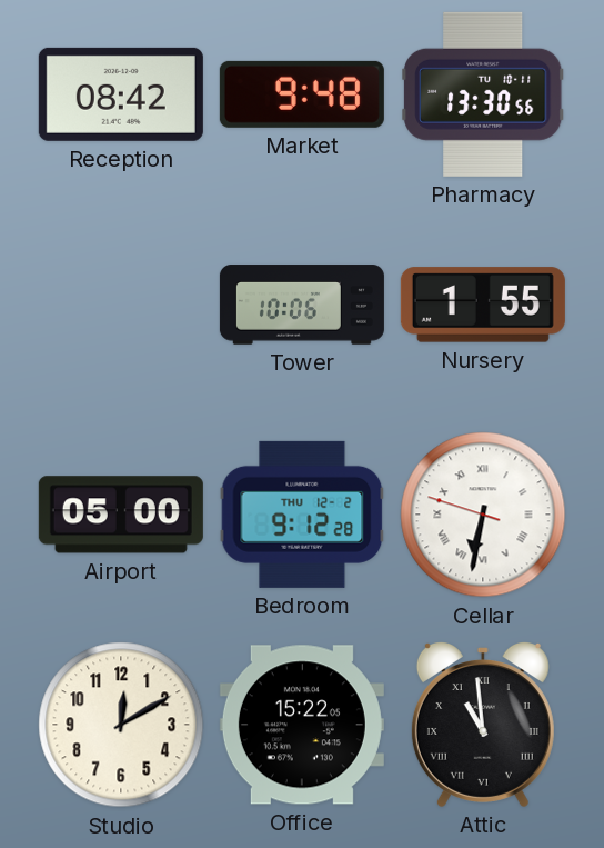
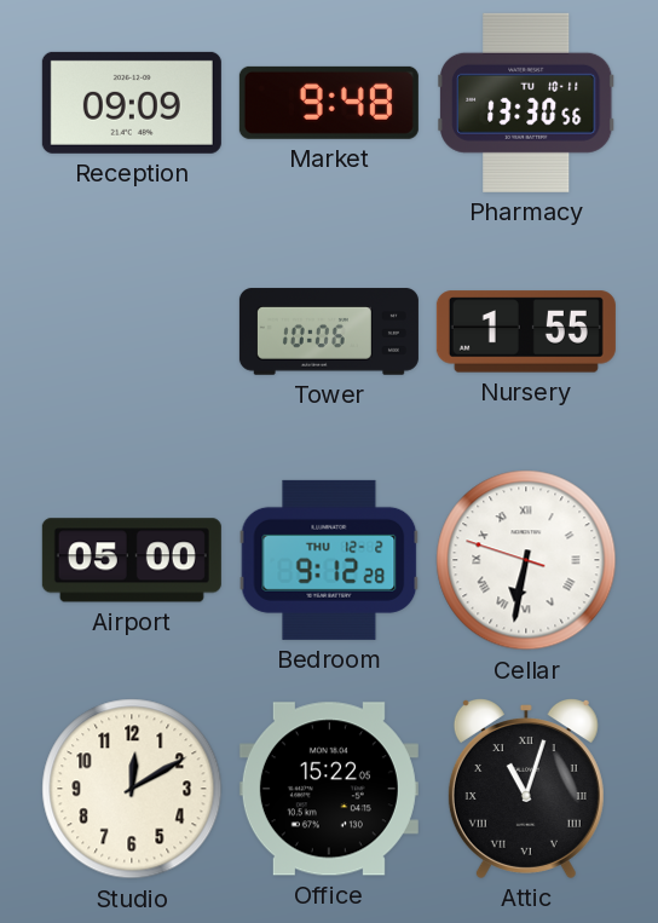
Reception: 08:42 -> 09:09
Attic: 10:59 -> 11:03
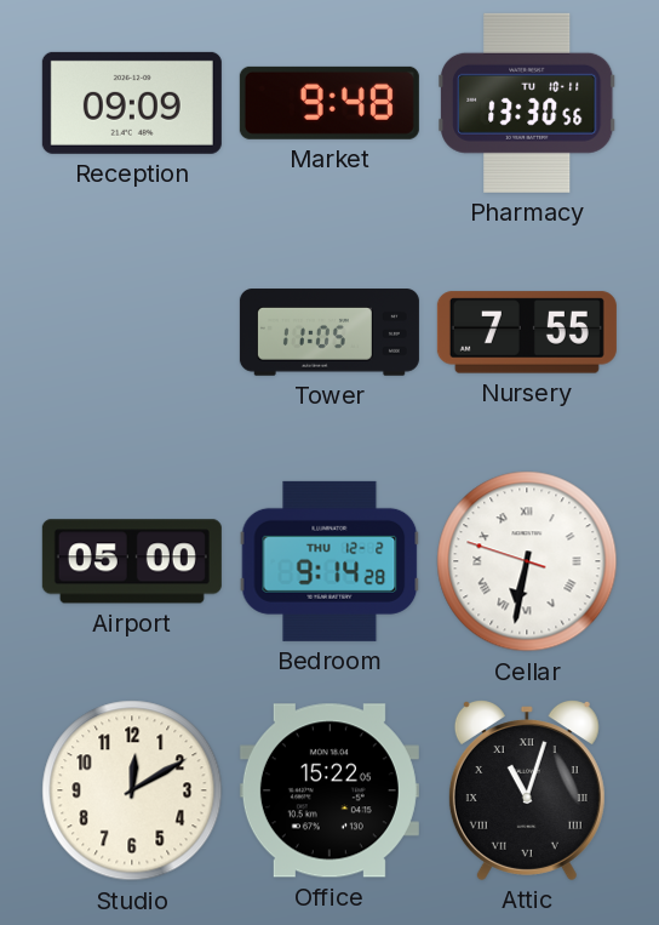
Tower: 10:06 -> 11:05
Nursery: 1:55 -> 7:55
Bedroom: 9:12 -> 9:14
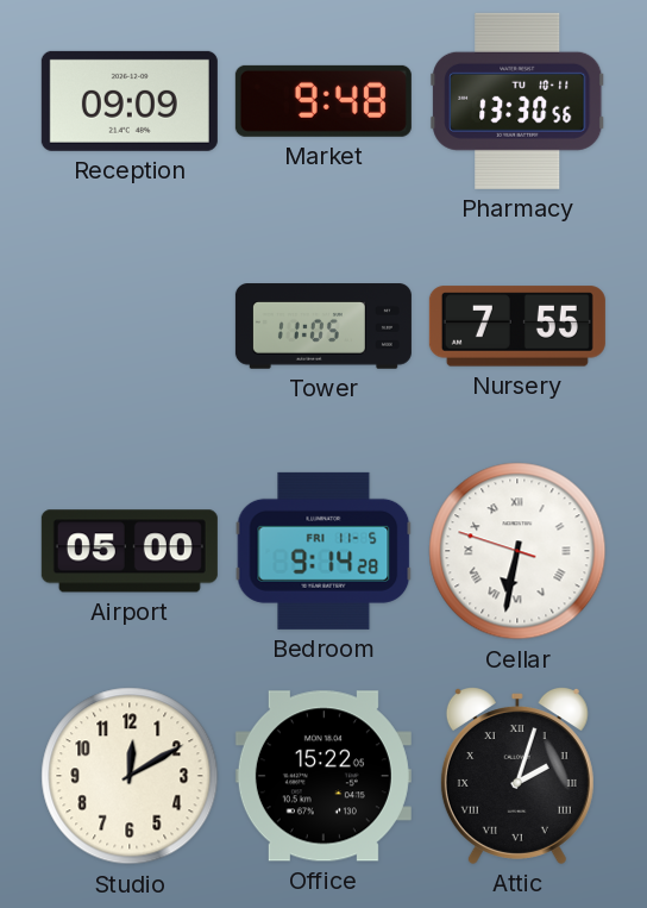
Bedroom date: THU 12-2 -> FRI 11-5
Attic: 11:03 -> 2:03
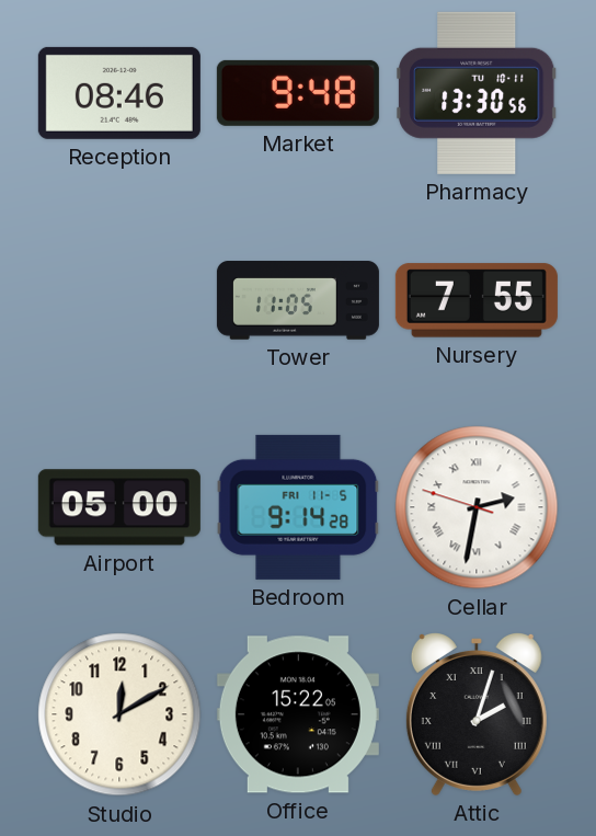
Reception: 09:09 -> 08:46
Cellar: 6:31 -> 2:31
